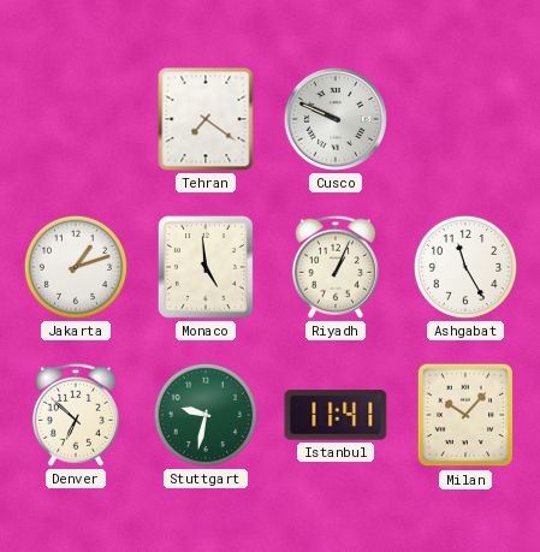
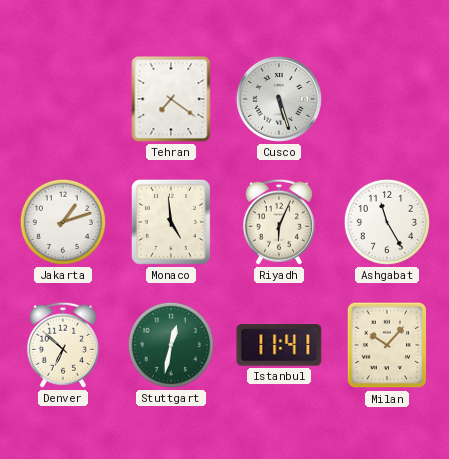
Cusco: 9:49 -> 5:27
Riyadh: 1:04 -> 6:04
Stuttgart: 9:32 -> 12:32
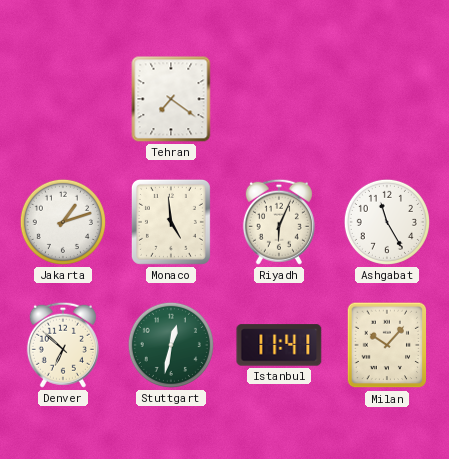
Cusco: 5:27 -> none
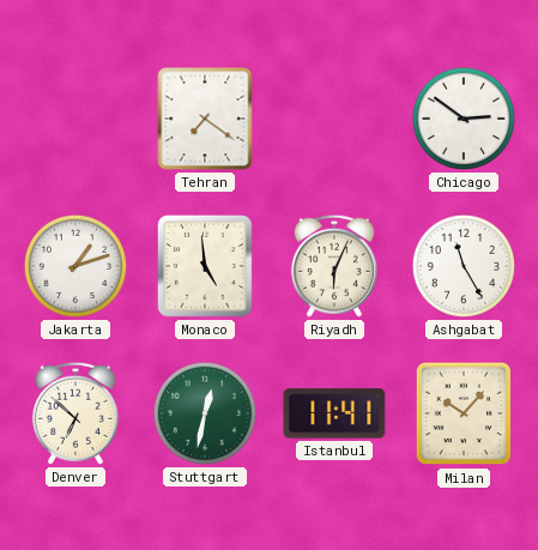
Chicago: none -> 2:51
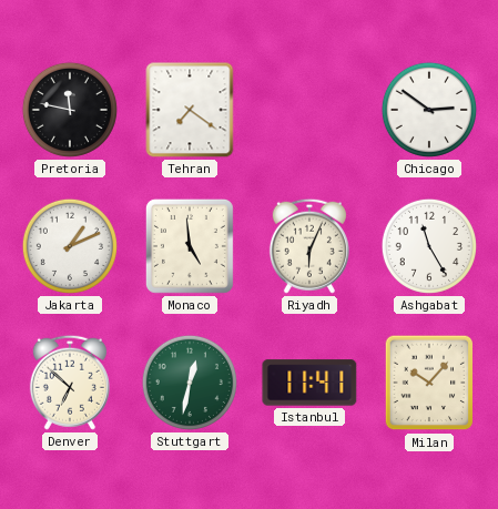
Pretoria: none -> 11:47
Jakarta: 1:12 -> 1:11
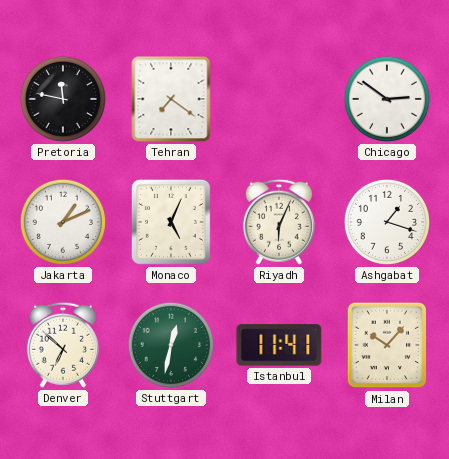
Monaco: 4:59 -> 5:04
Ashgabat: 11:25 -> 1:18
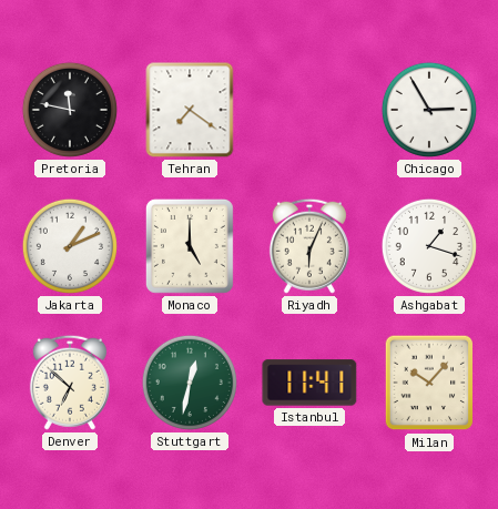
Chicago: 2:51 -> 2:55
Monaco: 5:04 -> 5:00
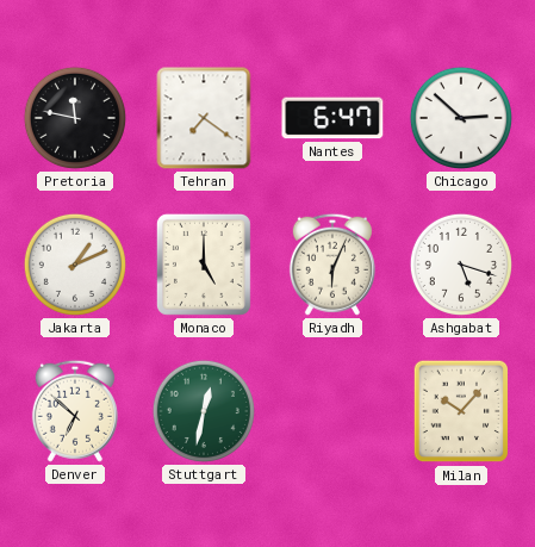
Nantes: none -> 6:47
Chicago: 2:55 -> 2:52
Ashgabat: 1:18 -> 5:18
Istanbul: 11:41 -> none
